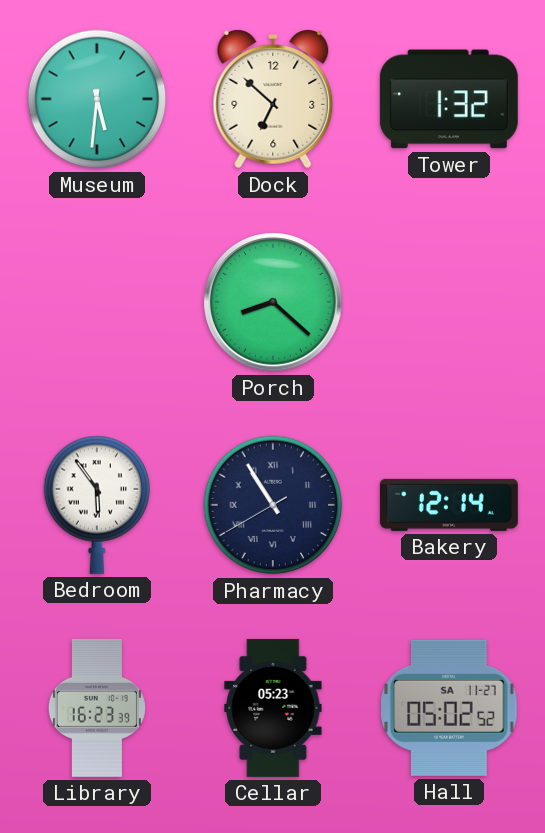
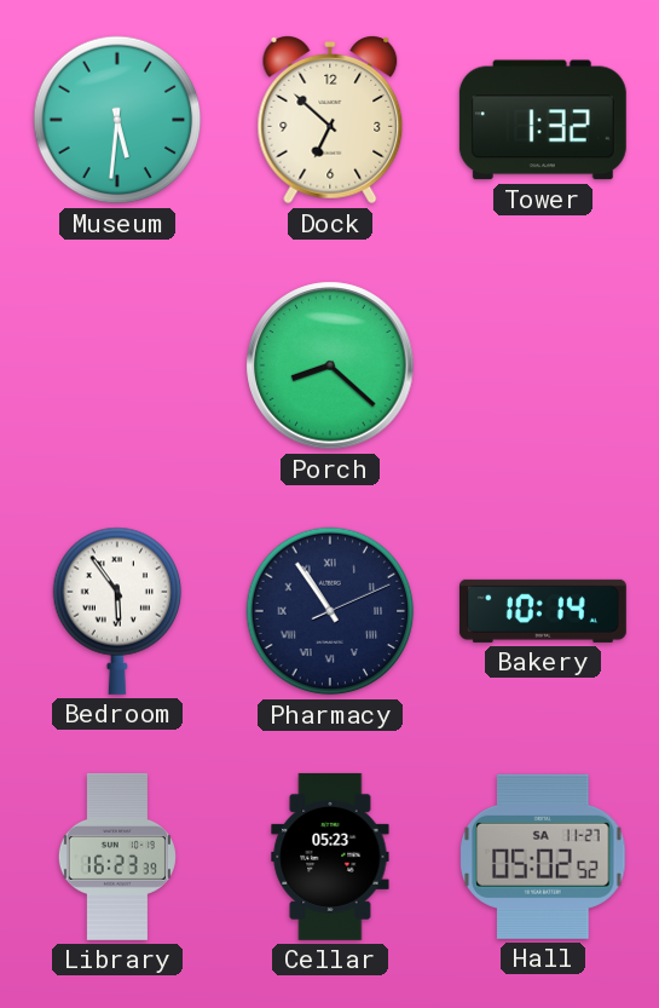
Pharmacy: 10:54:40 -> 10:54:11
Bakery: 12:14 -> 10:14
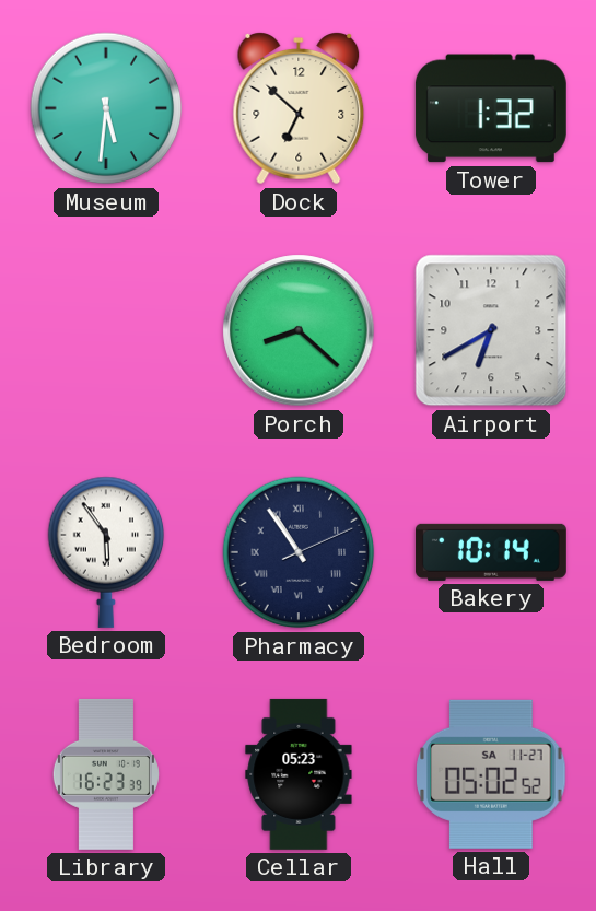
Airport: none -> 6:40
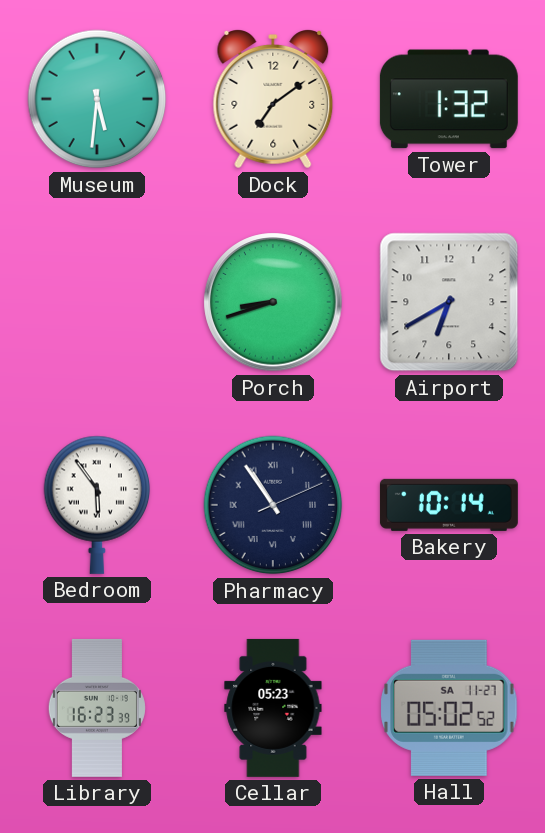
Dock: 6:52 -> 7:09
Porch: 8:22 -> 8:42
